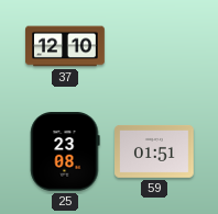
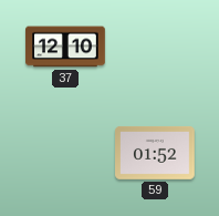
25: 23:08 -> none
59: 01:51 -> 01:52
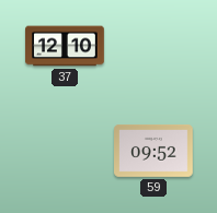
59: 01:52 -> 09:52
